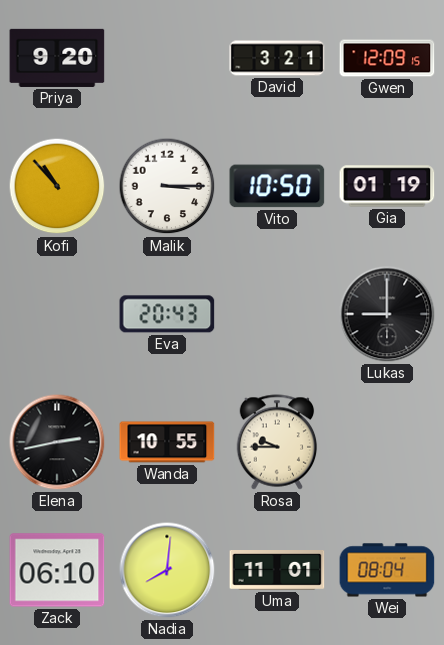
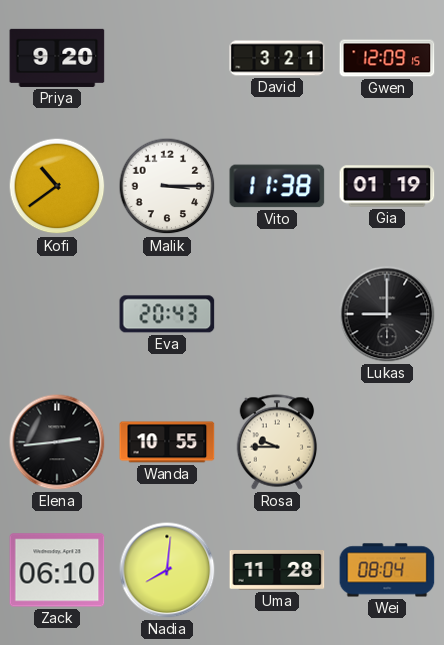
Kofi: 10:53 -> 10:39
Vito: 10:50 -> 11:38
Elena: 2:43 -> 2:44
Uma: 11:01 -> 11:28
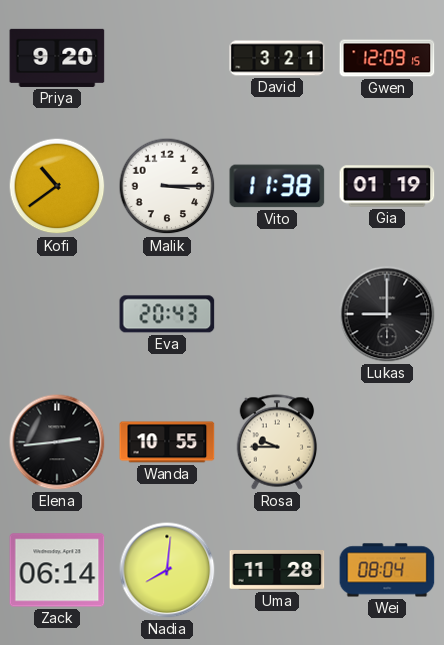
Zack: 06:10 -> 06:14
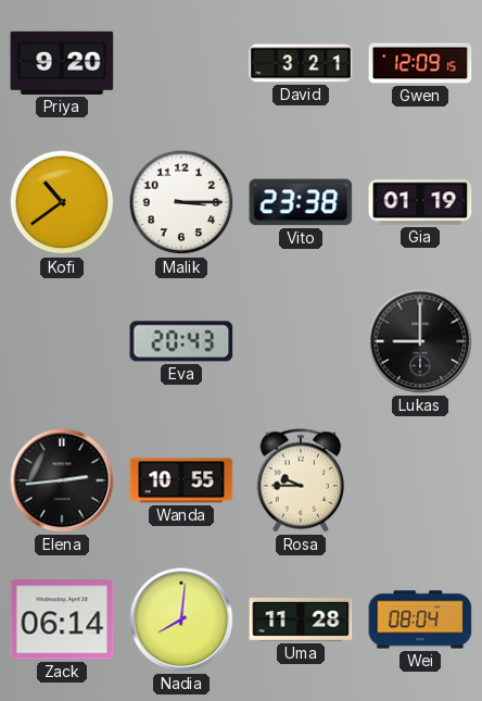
Vito: 11:38 -> 23:38
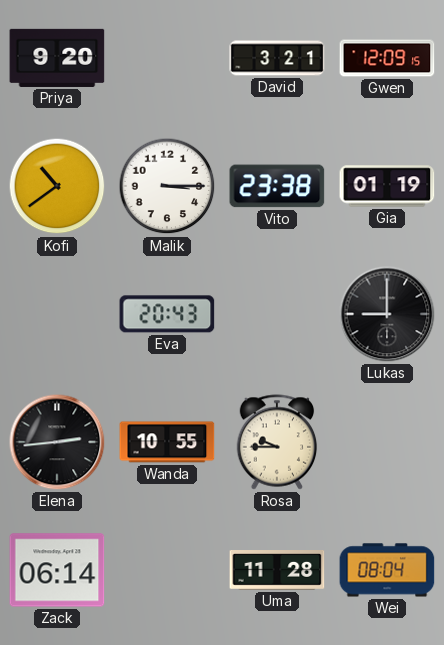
Nadia: 8:01 -> none
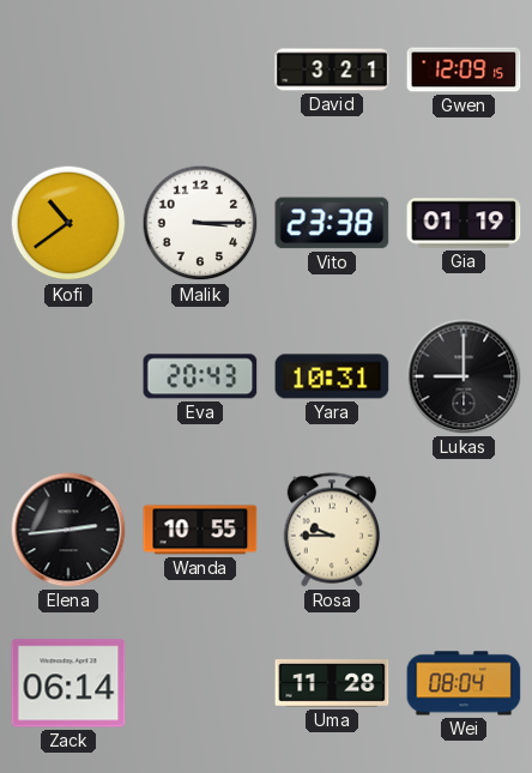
Priya: 9:20 -> none
Yara: none -> 10:31
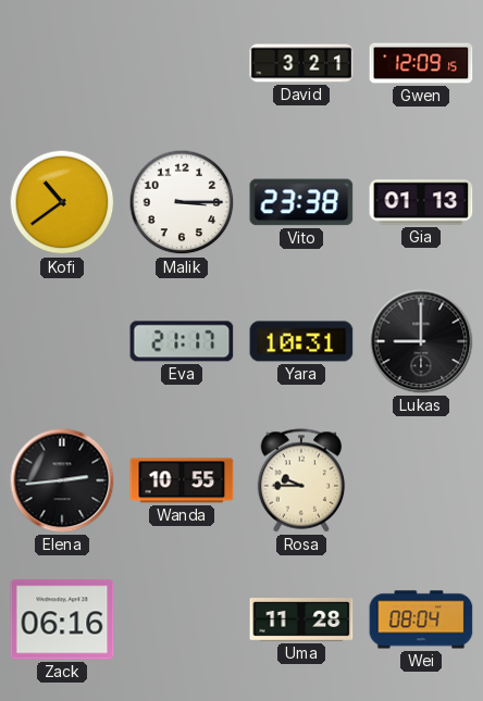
Gia: 01:19 -> 01:13
Eva: 20:43 -> 21:17
Zack: 06:14 -> 06:16
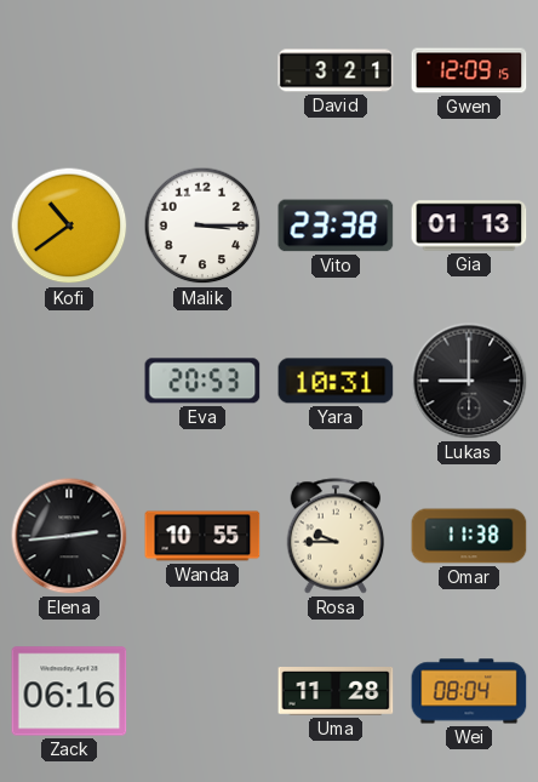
Eva: 21:17 -> 20:53
Omar: none -> 11:38
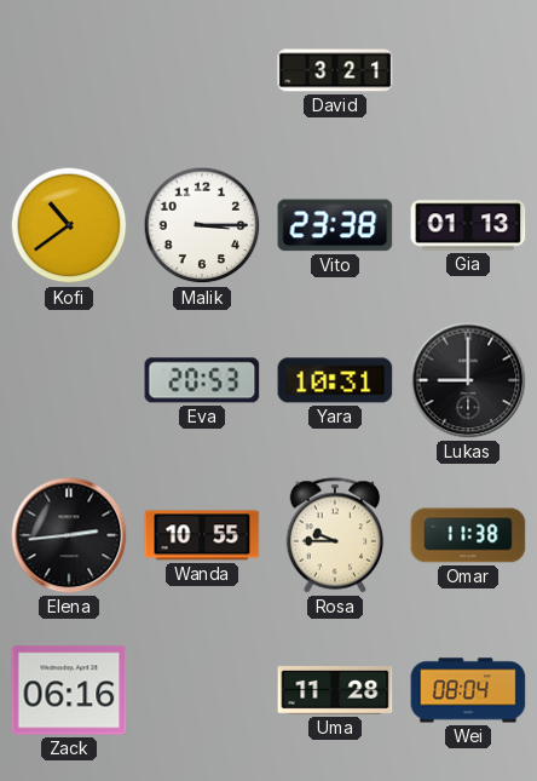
Gwen: 12:09 -> none
